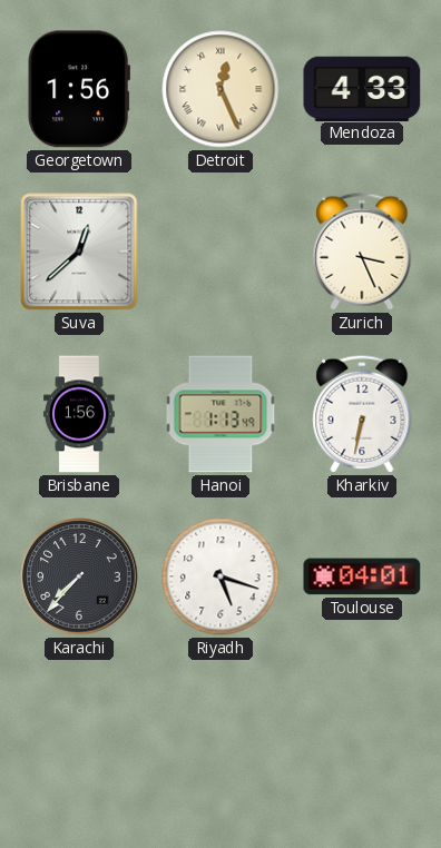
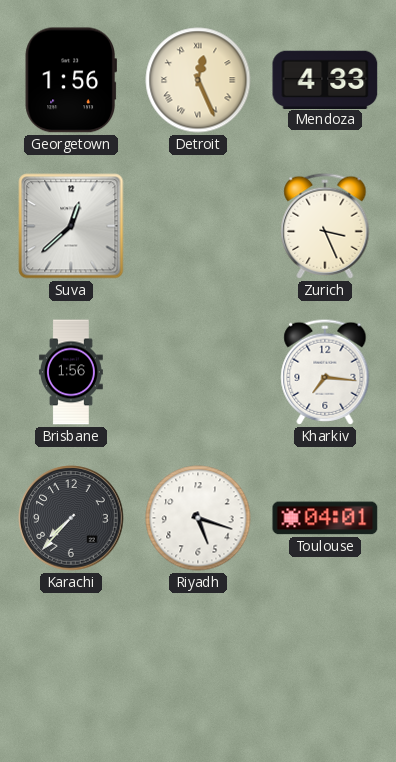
Hanoi: 1:13 -> none
Kharkiv: 6:32 -> 7:16
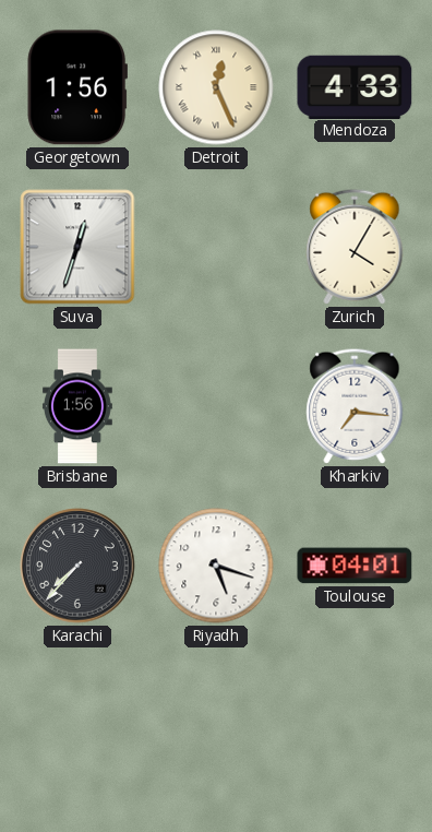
Suva: 12:38 -> 12:33
Zurich: 3:26 -> 4:05
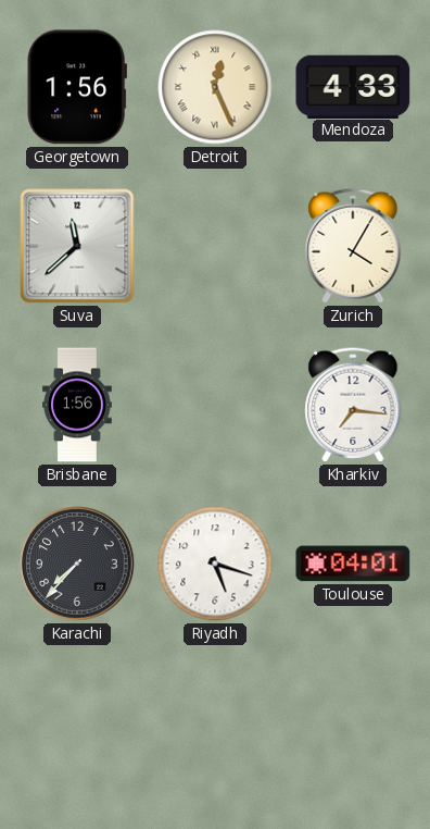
Suva: 12:33 -> 11:38
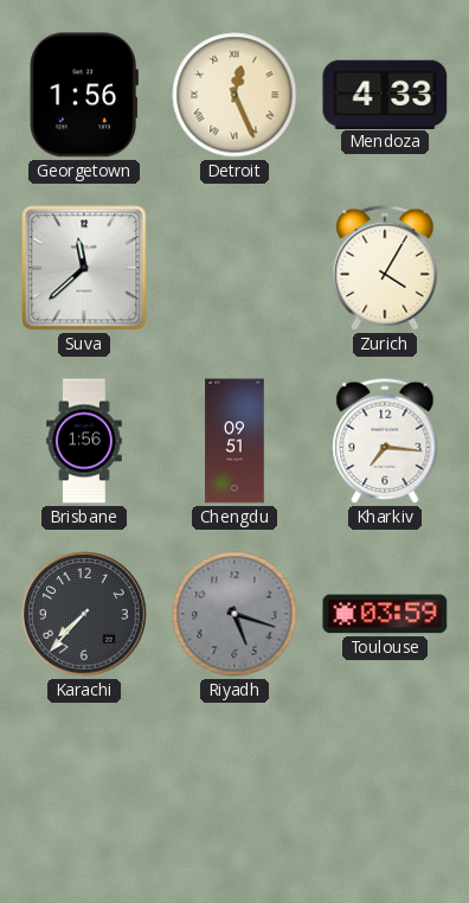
Chengdu: none -> 09:51
Riyadh dial: white -> grey
Toulouse: 04:01 -> 03:59
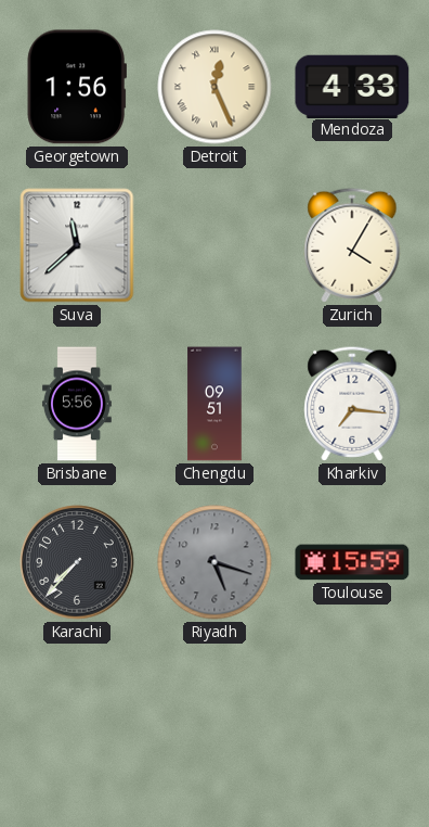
Brisbane: 1:56 -> 5:56
Toulouse: 03:59 -> 15:59
